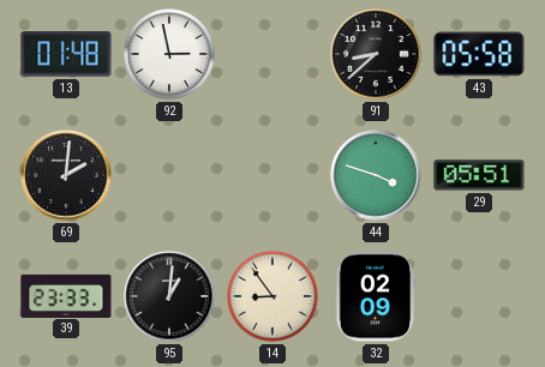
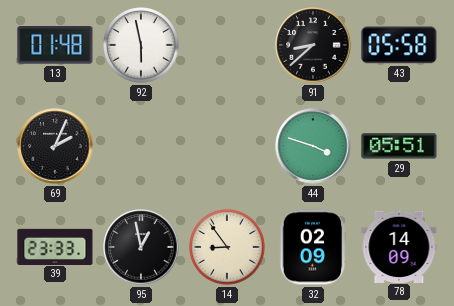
92: 2:58 -> 5:58
69: 2:01 -> 2:04
95: 1:01 -> 12:58
78: none -> 14:09
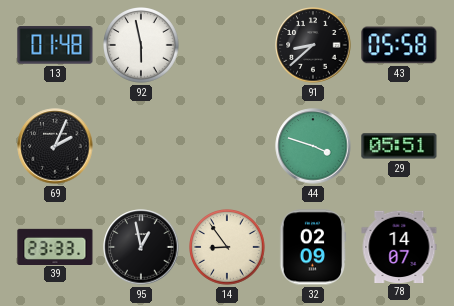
78: 14:09 -> 14:07
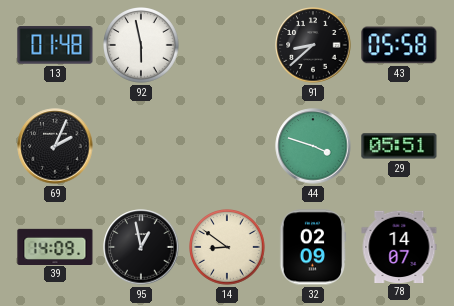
39: 23:33 -> 14:09
14: 8:54 -> 8:51
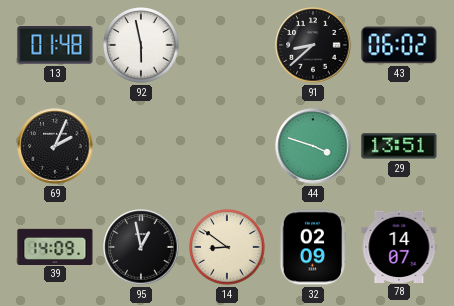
43: 05:58 -> 06:02
29: 05:51 -> 13:51
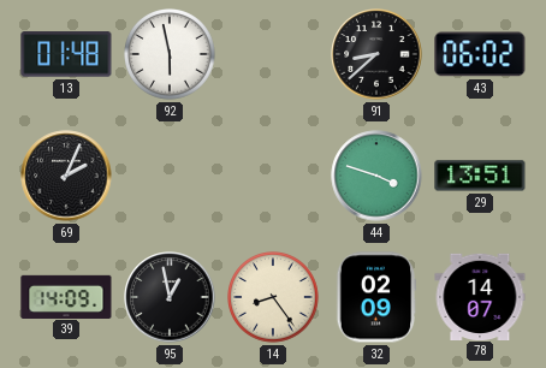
14: 8:51 -> 8:24
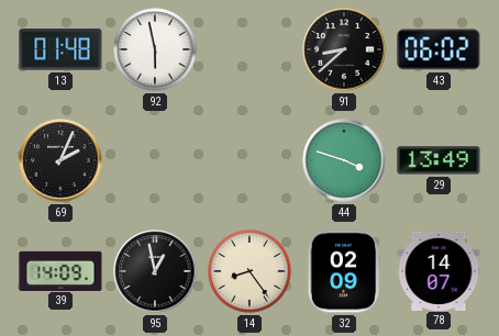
29: 13:51 -> 13:49
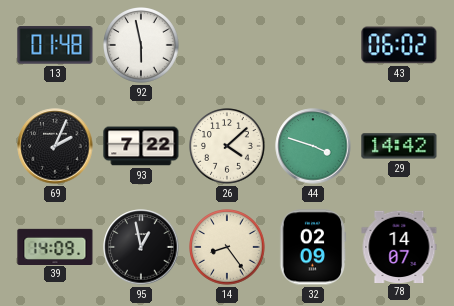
91: 8:38 -> none
93: none -> 7:22
26: none -> 4:08
29: 13:49 -> 14:42
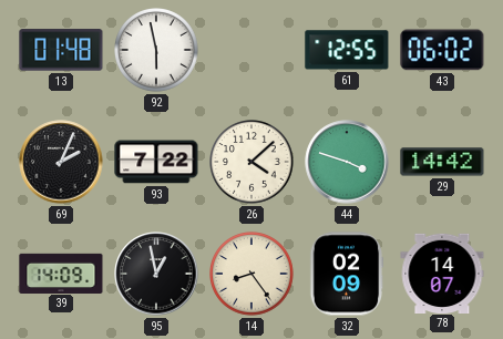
61: none -> 12:55
